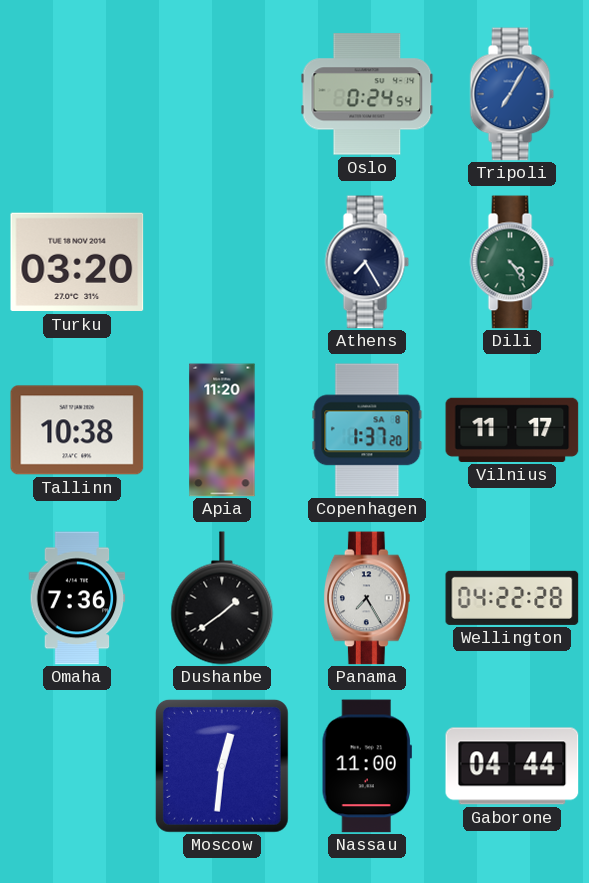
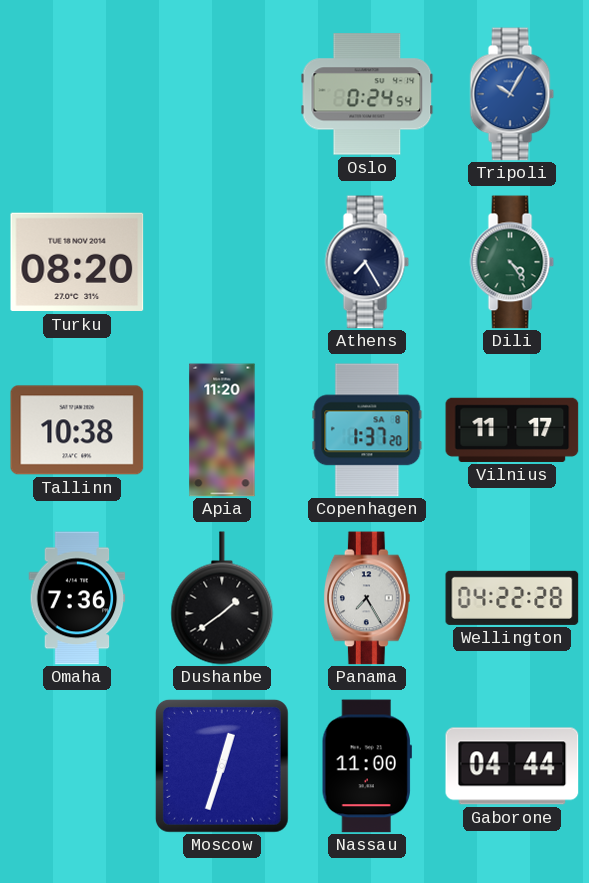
Tripoli: 7:05 -> 10:05
Turku: 03:20 -> 08:20
Moscow: 12:31 -> 12:33
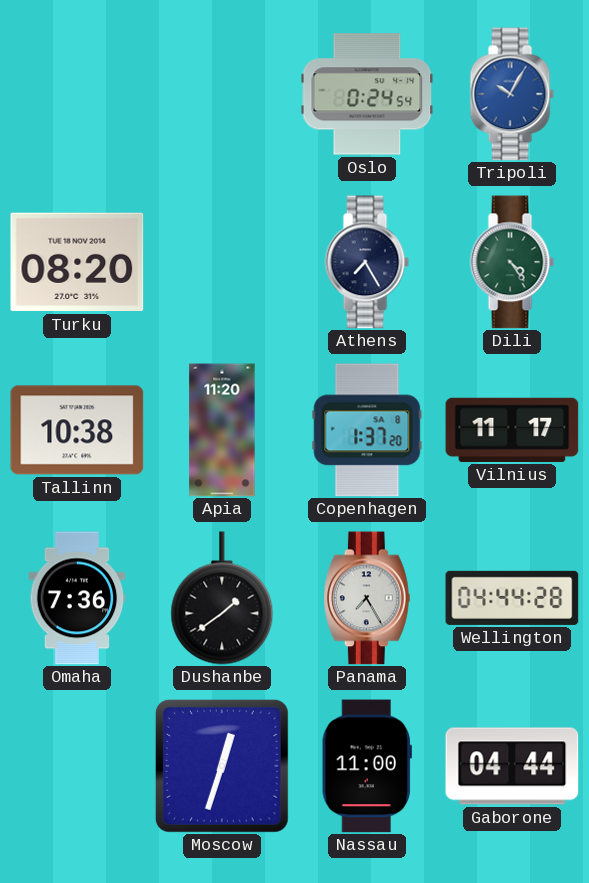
Wellington: 04:22 -> 04:44
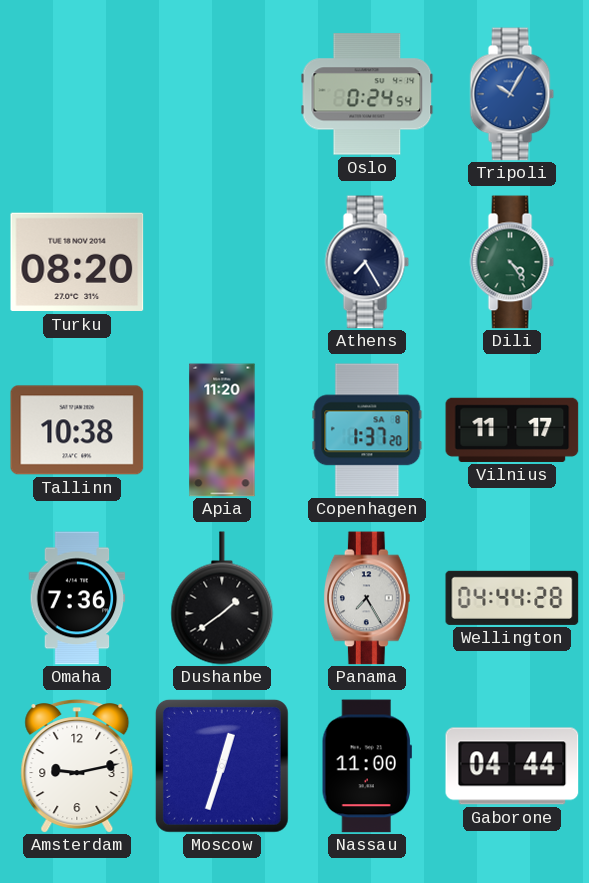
Amsterdam: none -> 9:13
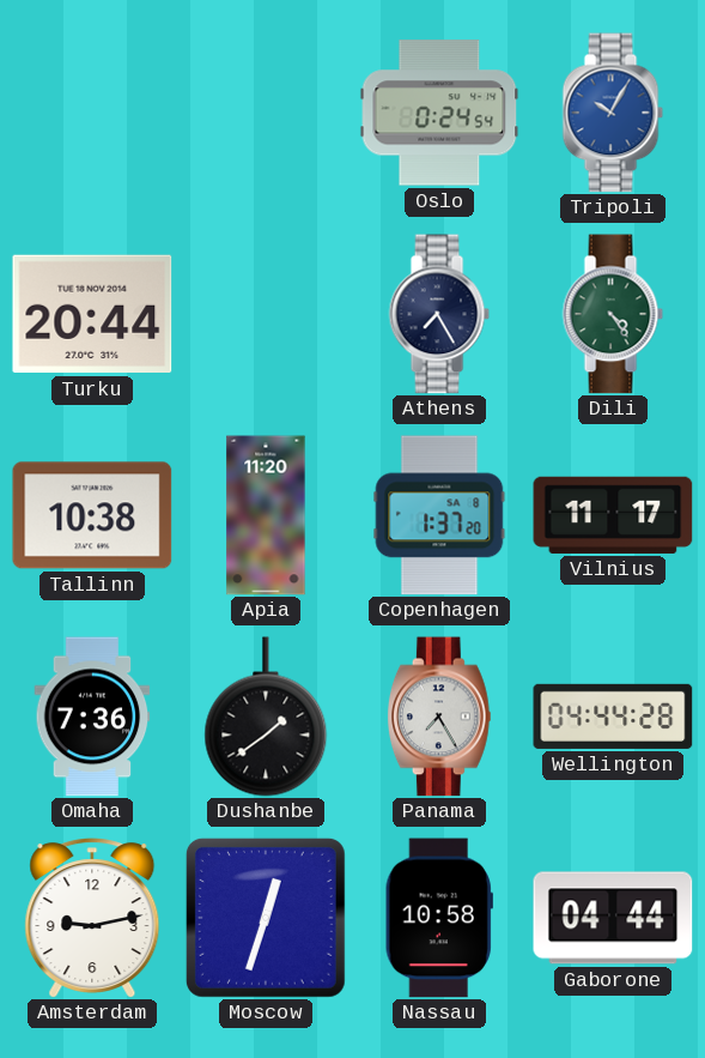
Turku: 08:20 -> 20:44
Nassau: 11:00 -> 10:58
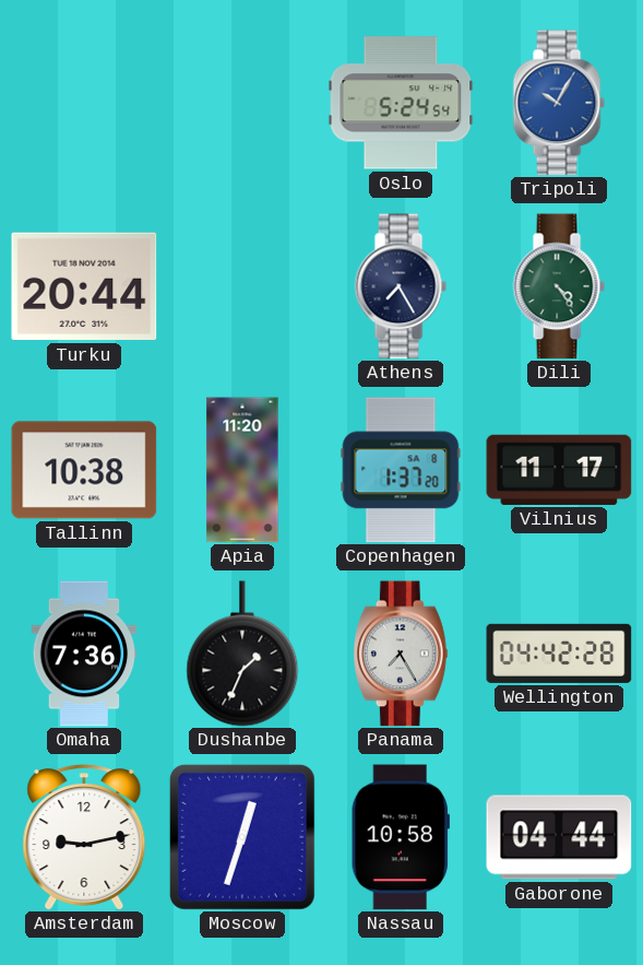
Oslo: 0:24 -> 5:24
Dushanbe: 1:39 -> 1:34
Wellington: 04:44 -> 04:42
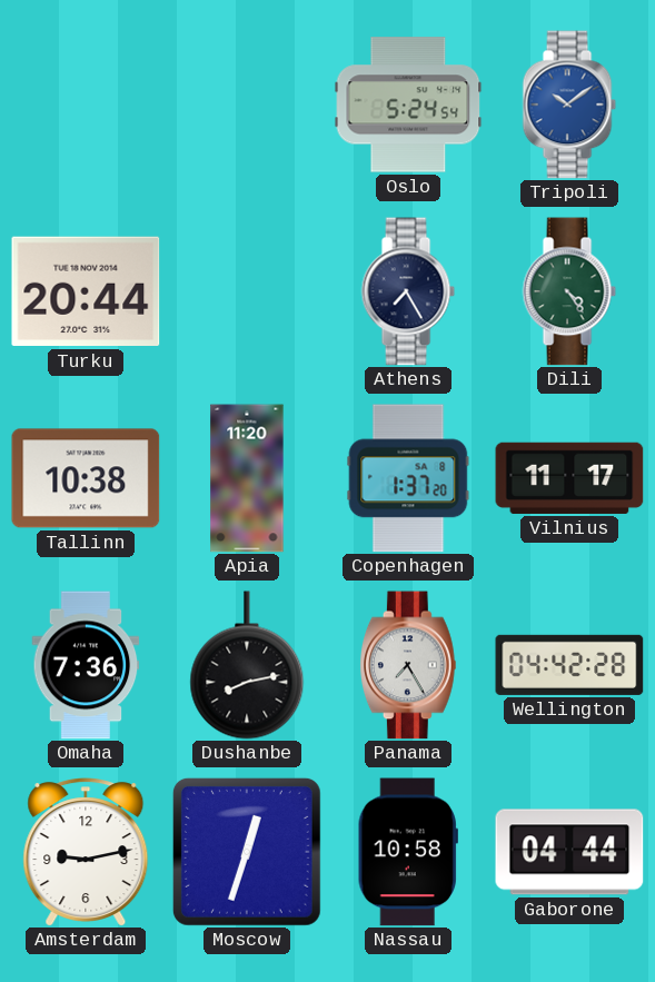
Tripoli: 10:05 -> 10:09
Dushanbe: 1:34 -> 8:13
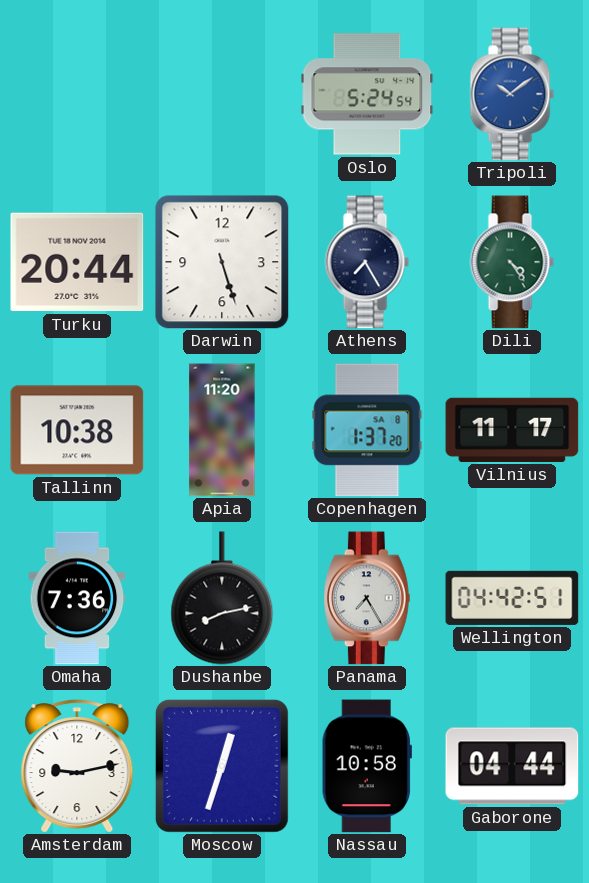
Darwin: none -> 5:27
Wellington: 04:42:28 -> 04:42:51
